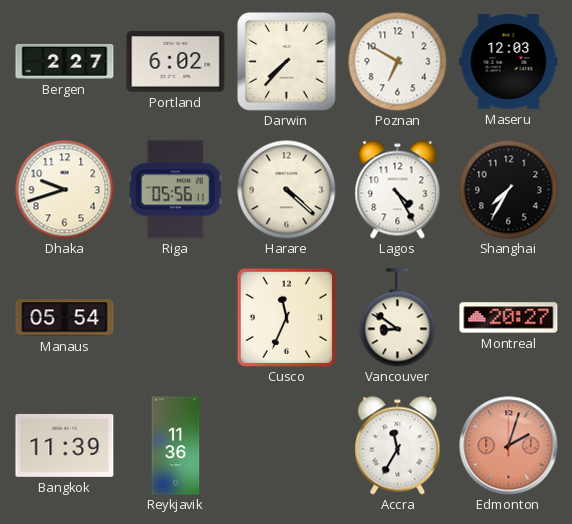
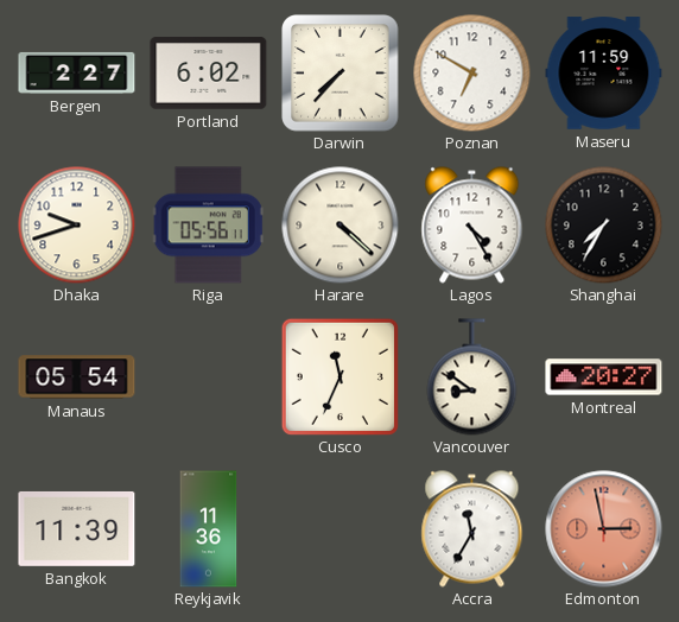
Maseru: 12:03 -> 11:59
Edmonton: 2:03 -> 2:58
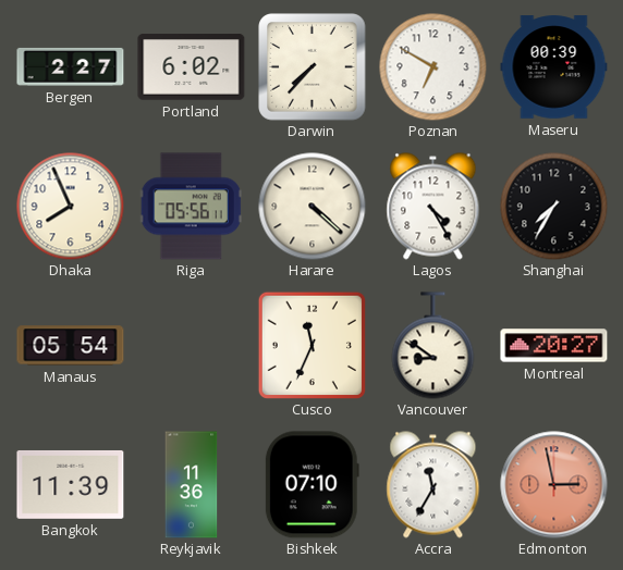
Maseru: 11:59 -> 00:39
Dhaka: 9:42 -> 7:56
Bishkek: none -> 07:10
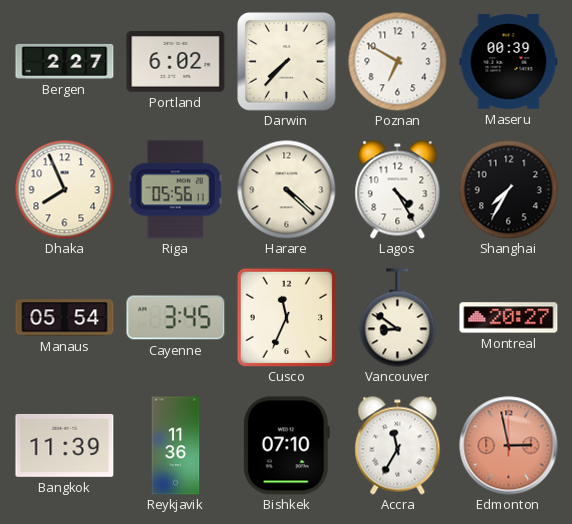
Cayenne: none -> 3:45
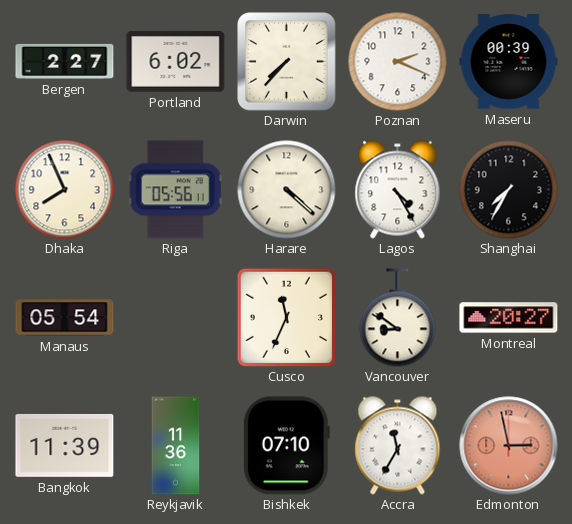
Poznan: 6:50 -> 2:19
Cayenne: 3:45 -> none
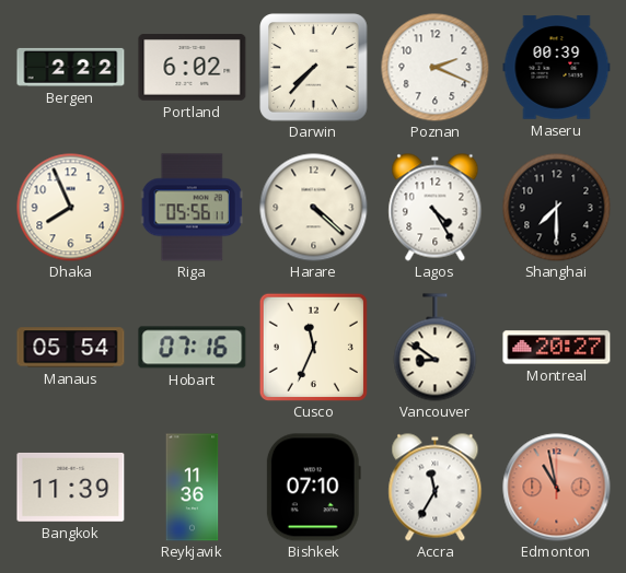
Bergen: 2:27 -> 2:22
Shanghai: 7:35 -> 7:30
Hobart: none -> 07:16
Edmonton: 2:58 -> 10:58
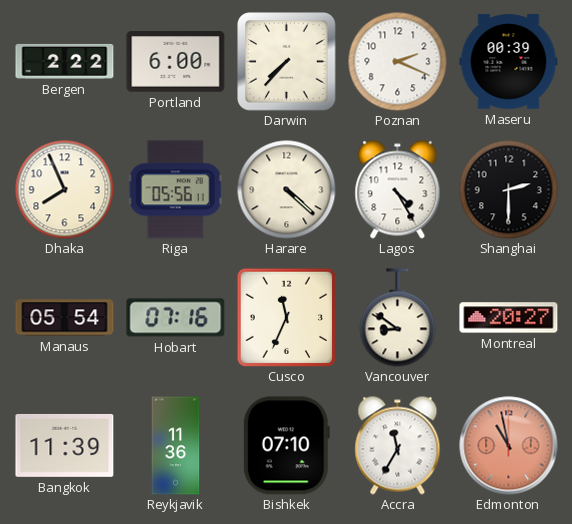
Portland: 6:02 -> 6:00
Shanghai: 7:30 -> 2:30
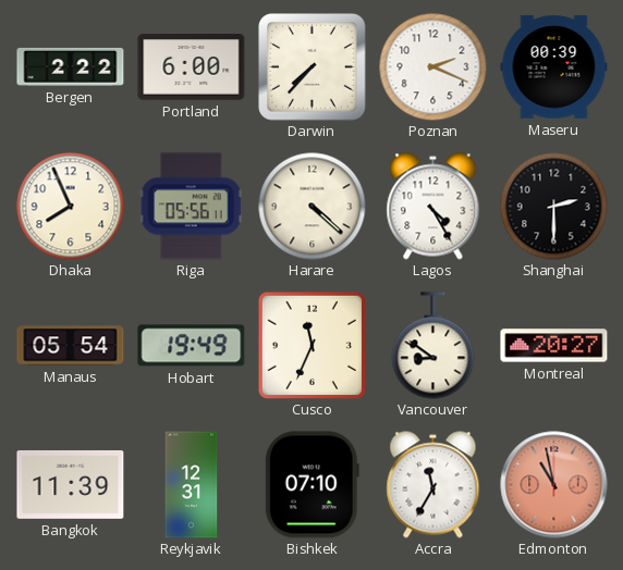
Hobart: 07:16 -> 19:49
Reykjavik: 11:36 -> 12:31
